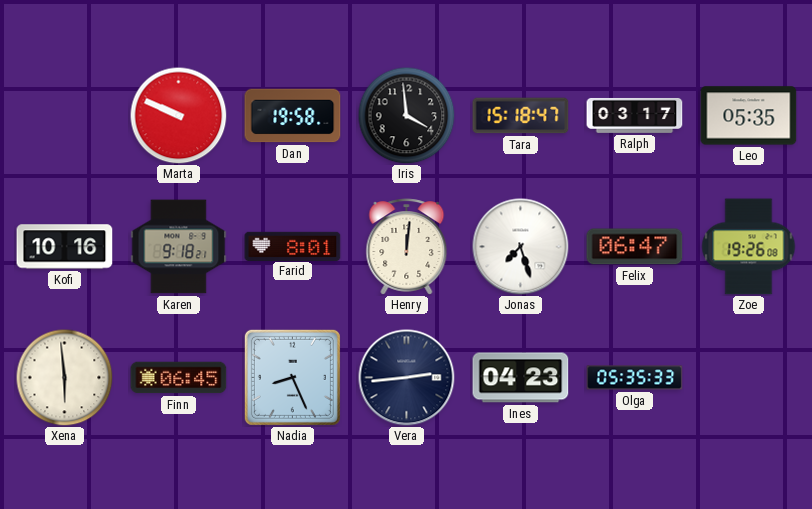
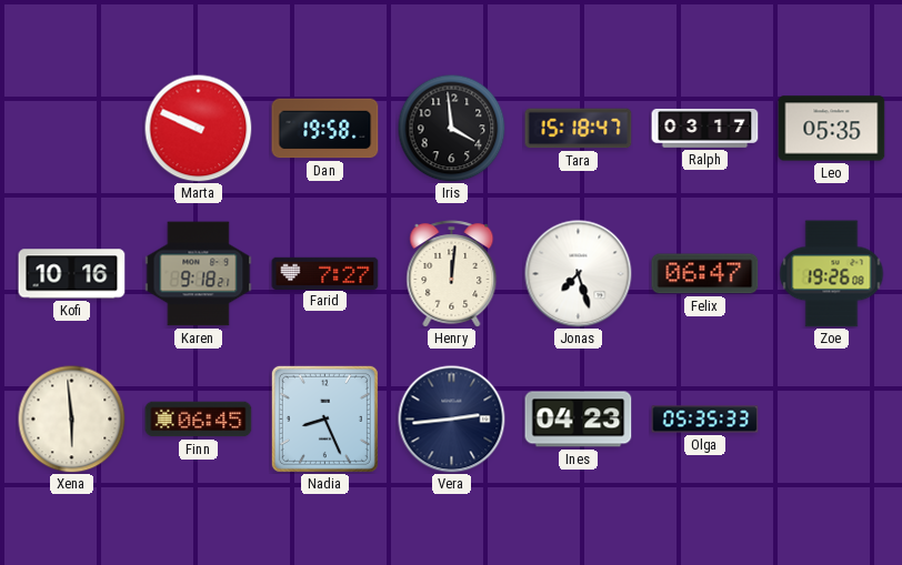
Farid: 8:01 -> 7:27
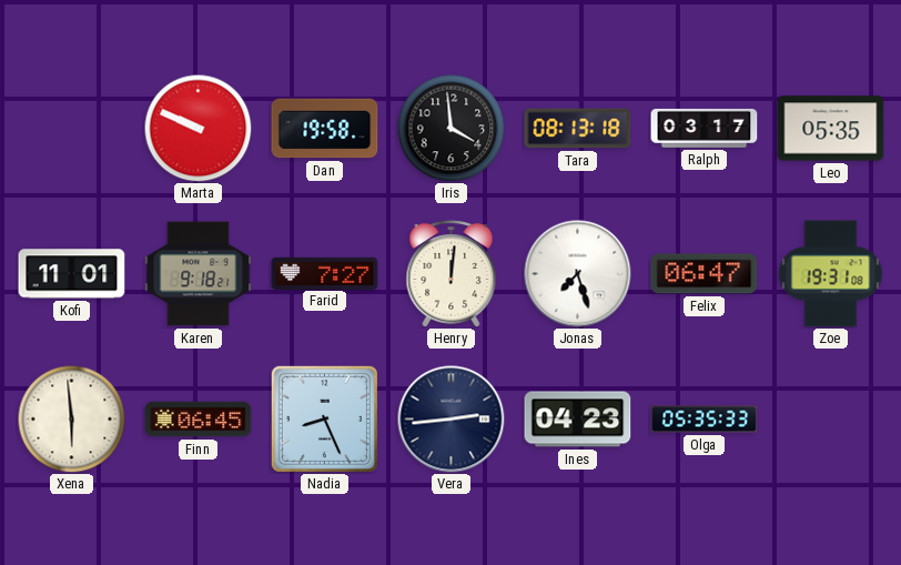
Tara: 15:18 -> 08:13
Kofi: 10:16 -> 11:01
Zoe: 19:26 -> 19:31
